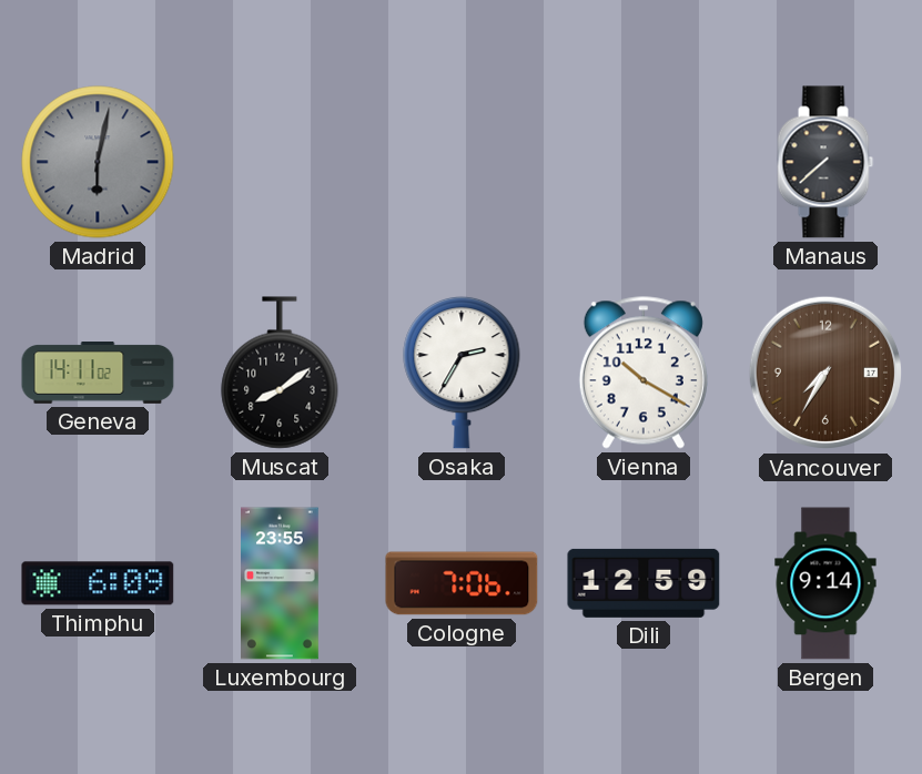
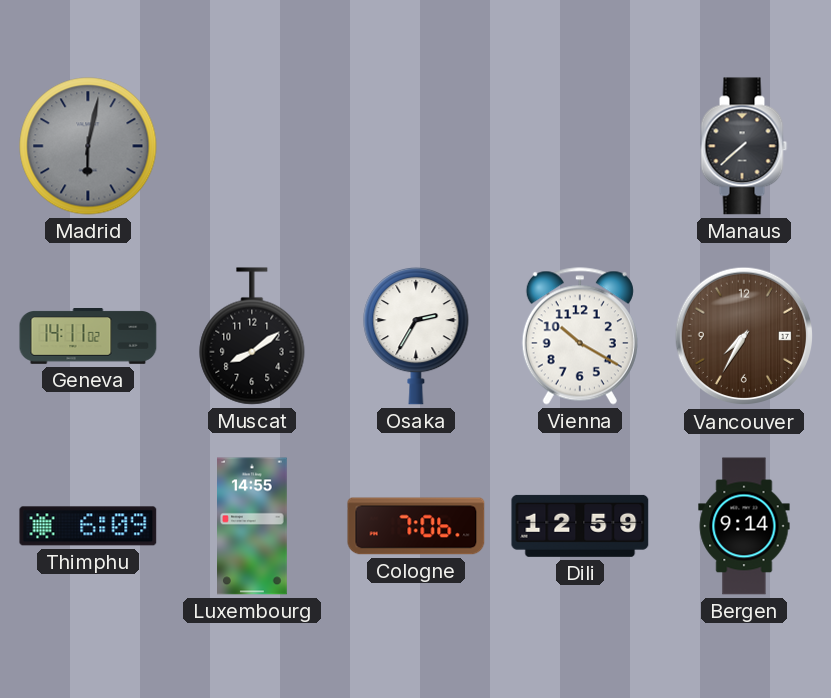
Luxembourg: 23:55 -> 14:55
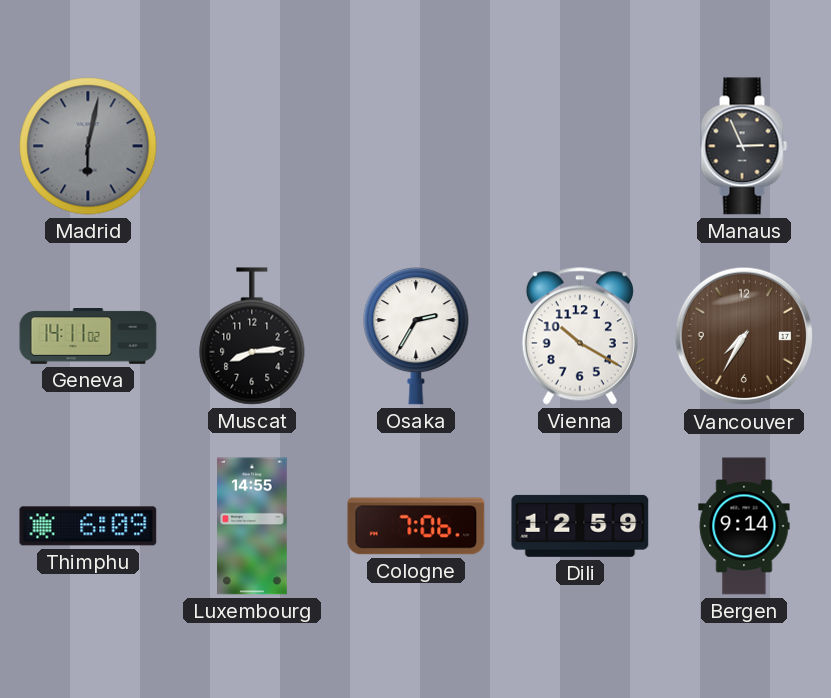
Manaus: 7:38 -> 2:56
Muscat: 8:09 -> 8:14
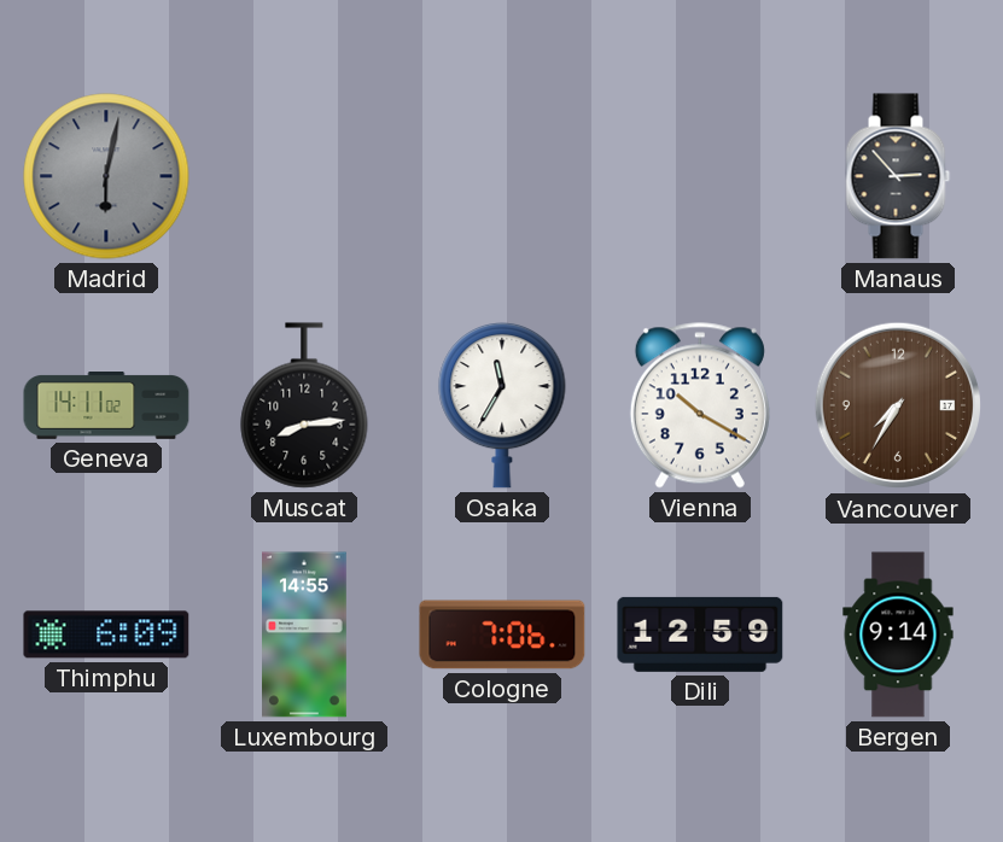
Manaus: 2:56 -> 2:53
Osaka: 2:35 -> 11:35
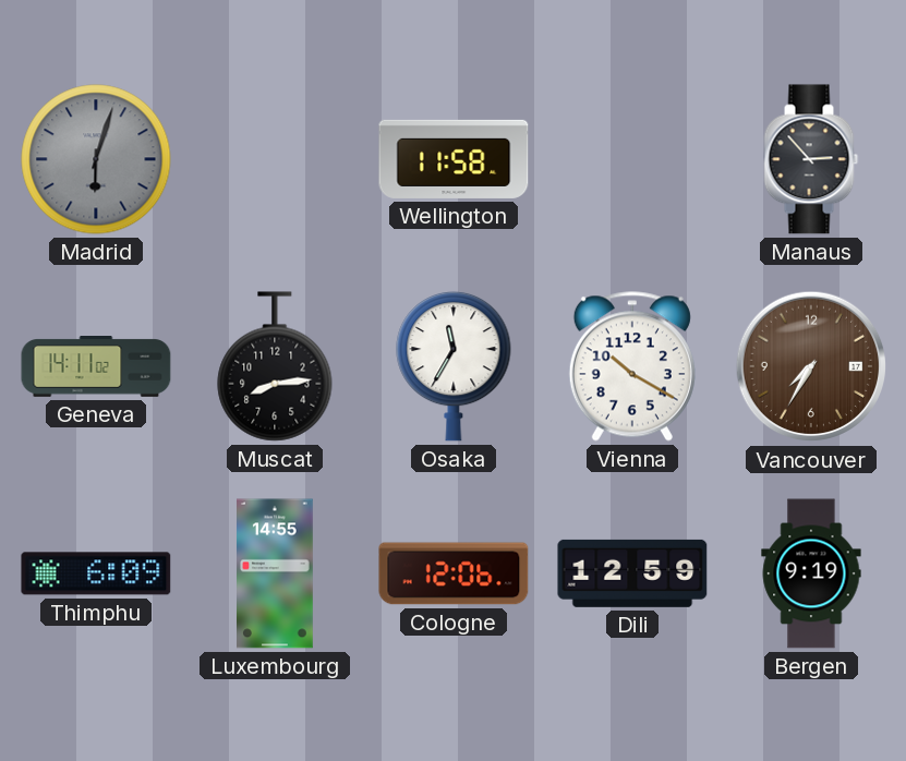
Madrid: 6:02 -> 6:03
Wellington: none -> 11:58
Cologne: 7:06 -> 12:06
Bergen: 9:14 -> 9:19
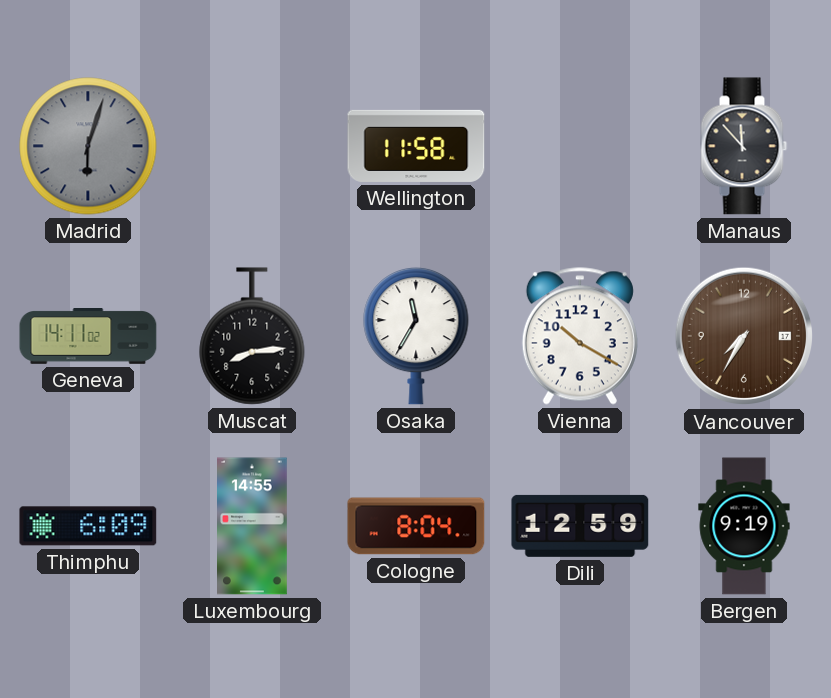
Manaus: 2:53 -> 11:53
Cologne: 12:06 -> 8:04
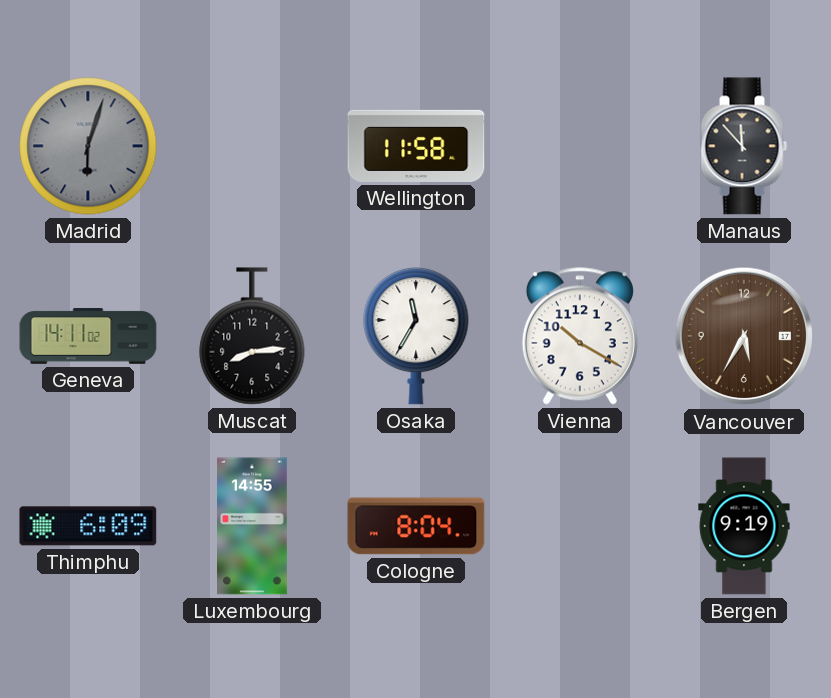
Vancouver: 7:35 -> 5:35
Dili: 12:59 -> none
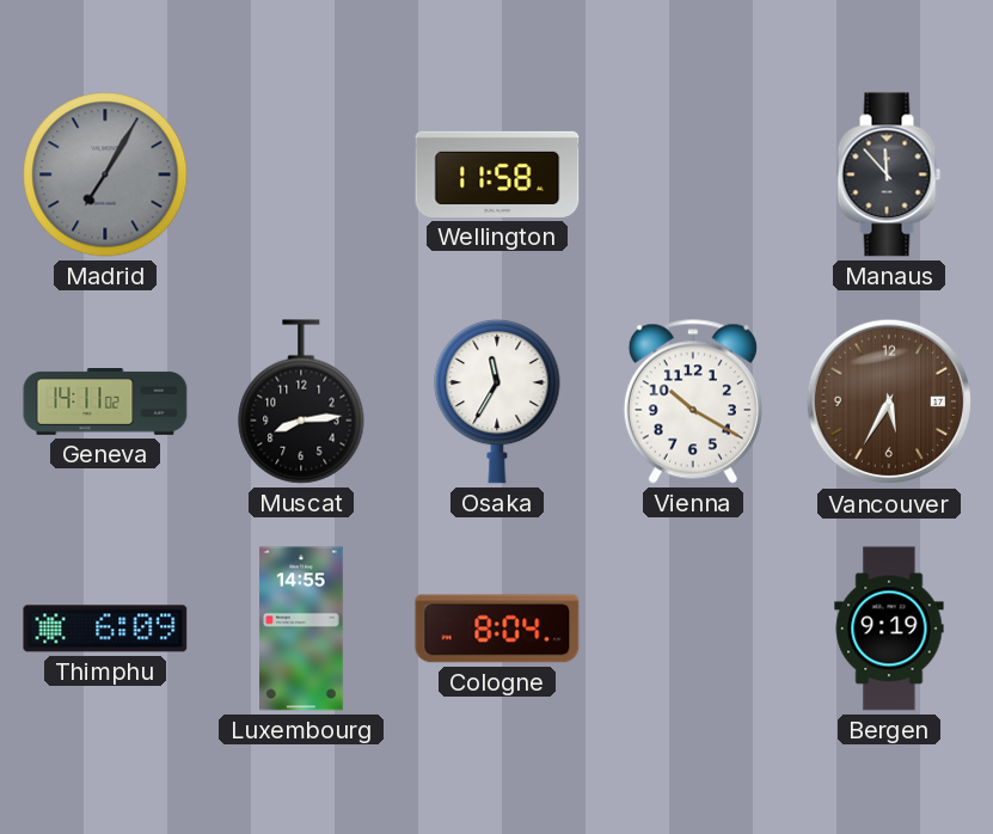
Madrid: 6:03 -> 7:05
